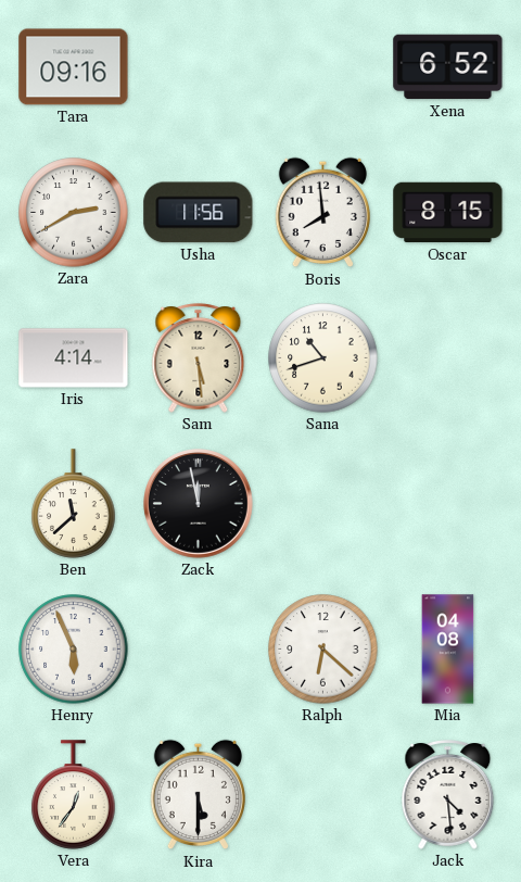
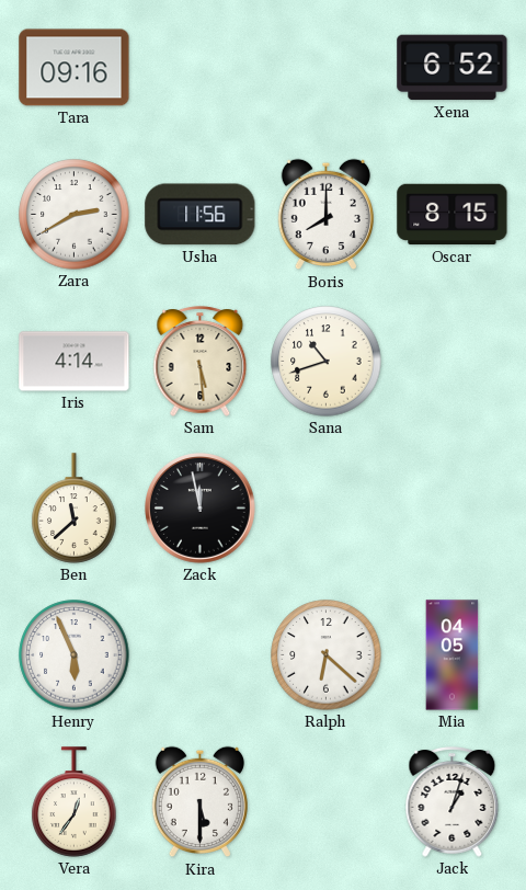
Boris: 7:59 -> 8:00
Mia: 04:08 -> 04:05
Jack: 4:29 -> 1:03
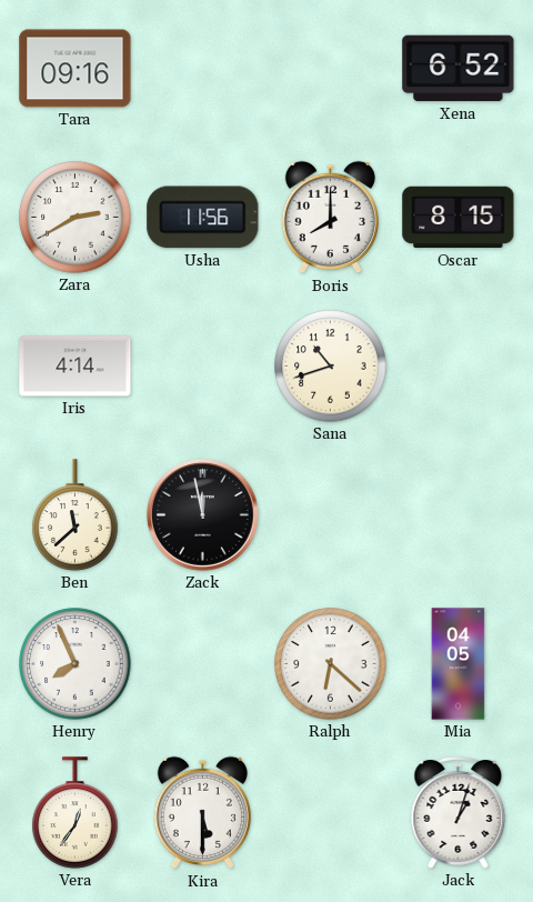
Sam: 5:29 -> none
Henry: 5:56 -> 7:56
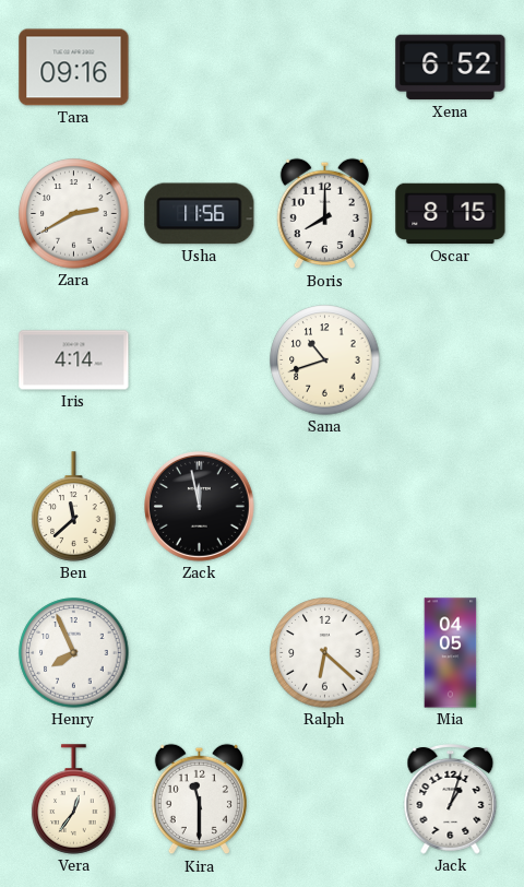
Kira: 5:30 -> 11:30
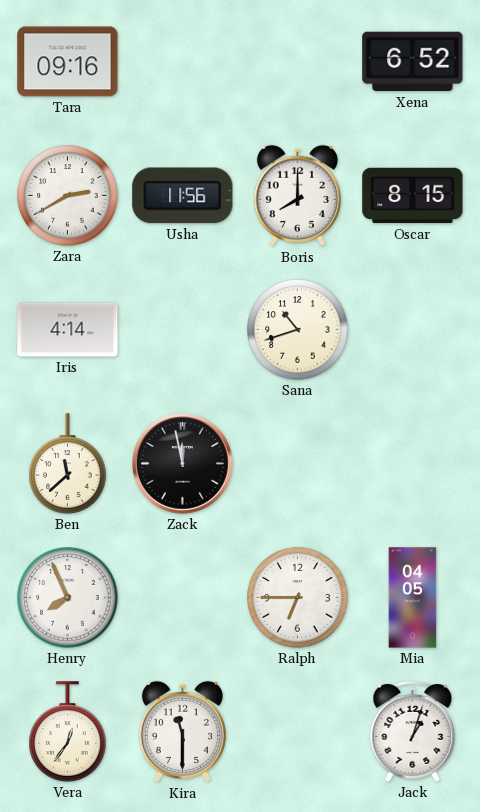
Ralph: 6:22 -> 6:45
